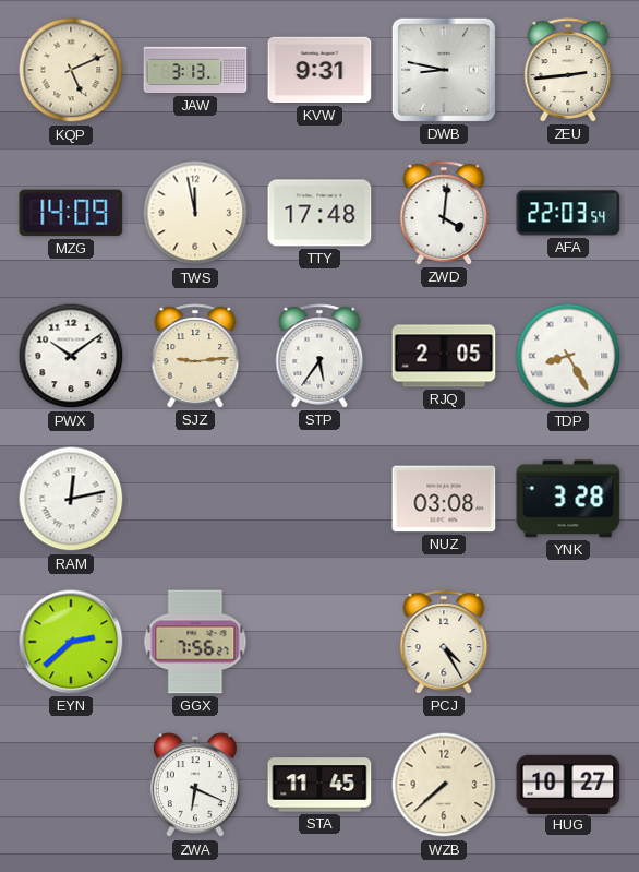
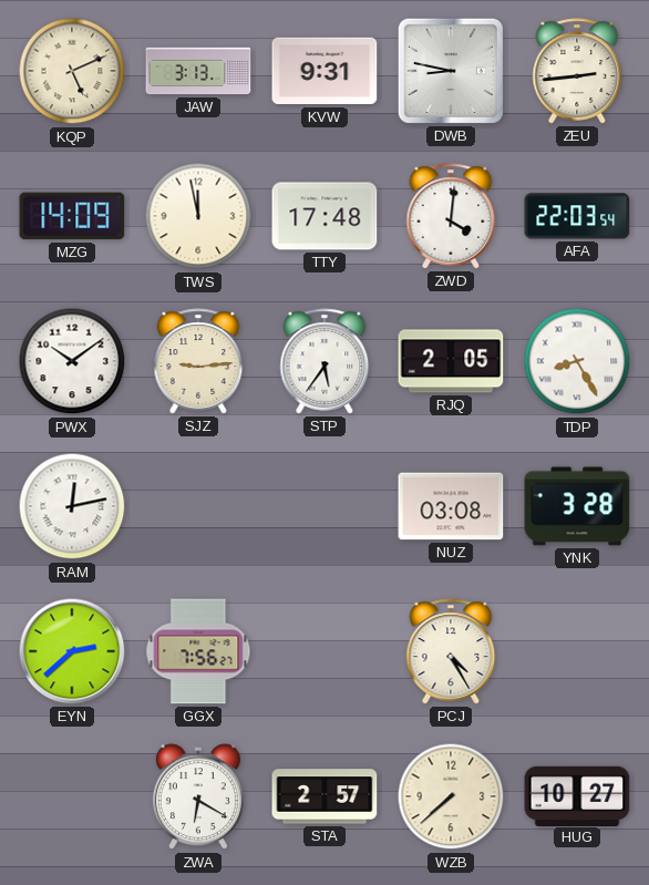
ZWA: 6:19 -> 6:20
STA: 11:45 -> 2:57
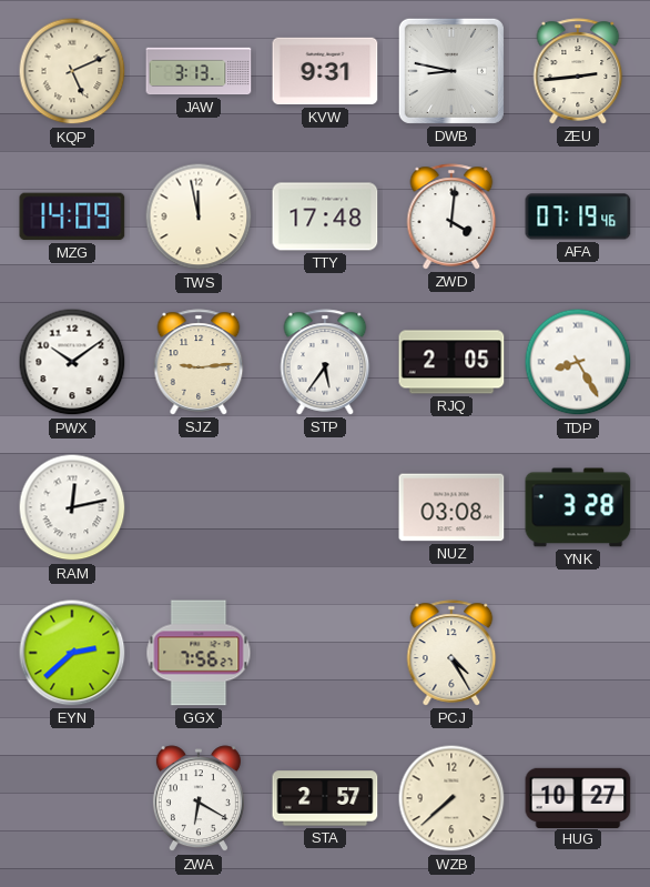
AFA: 22:03 -> 07:19
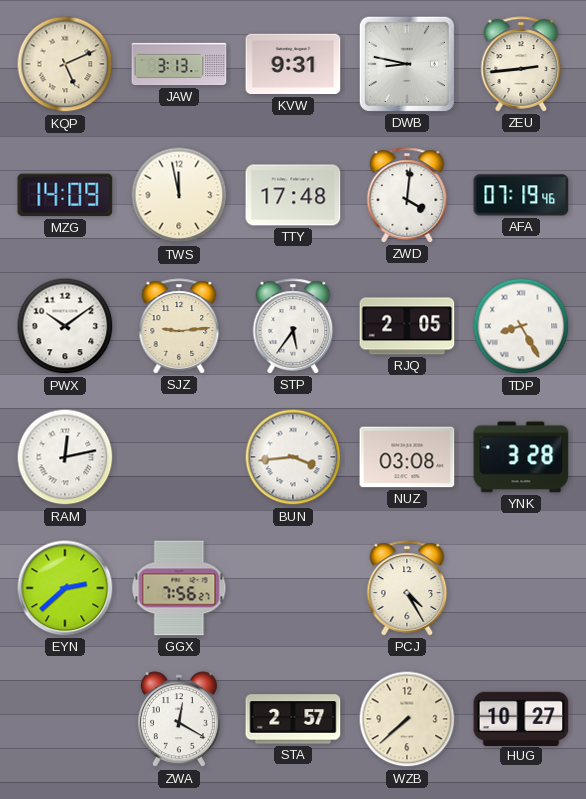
BUN: none -> 3:44
ZWA: 6:20 -> 12:20
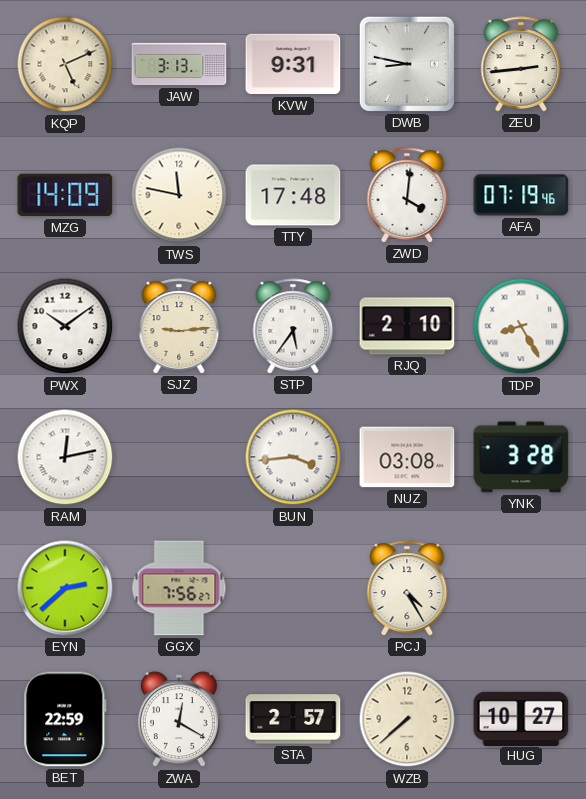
TWS: 11:58 -> 11:47
RJQ: 2:05 -> 2:10
BET: none -> 22:59
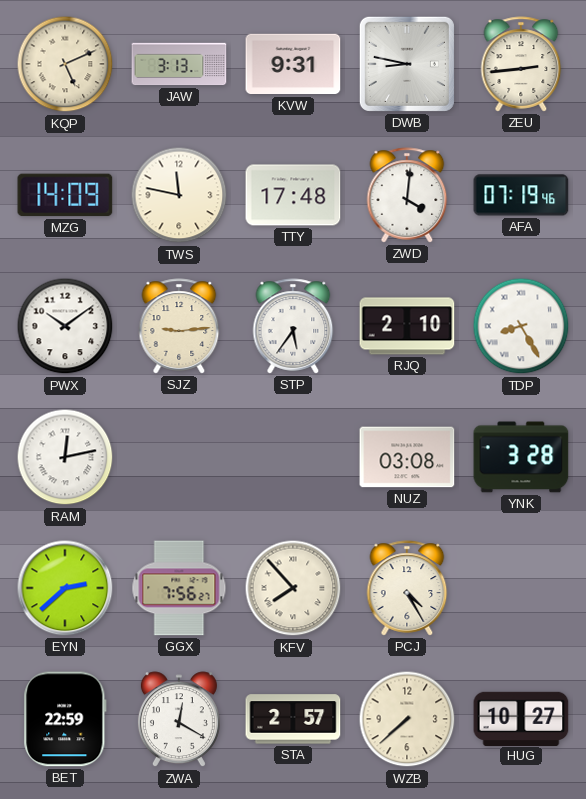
BUN: 3:44 -> none
KFV: none -> 7:53
